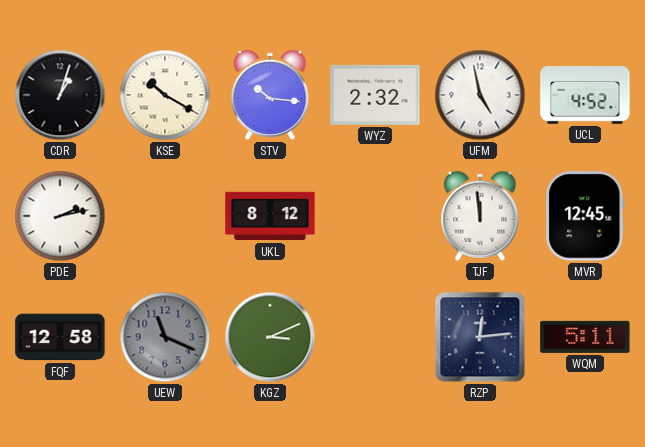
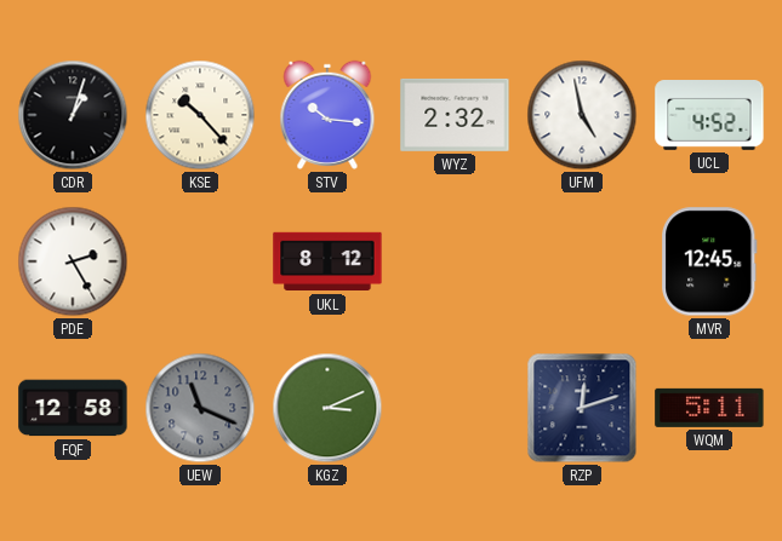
KSE: 10:20 -> 10:23
PDE: 2:13 -> 2:25
TJF: 11:59 -> none
RZP: 12:14 -> 12:12
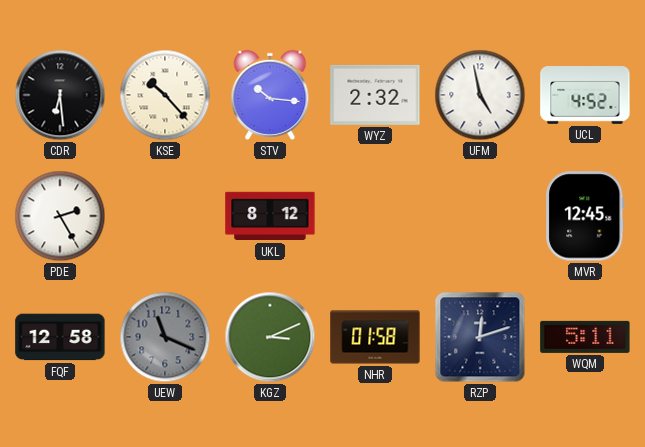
CDR: 1:03 -> 6:29
NHR: none -> 01:58
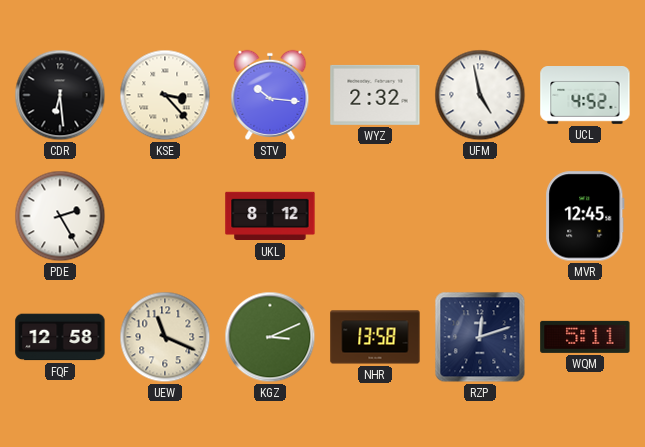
KSE: 10:23 -> 3:23
UEW dial: grey -> cream
NHR: 01:58 -> 13:58
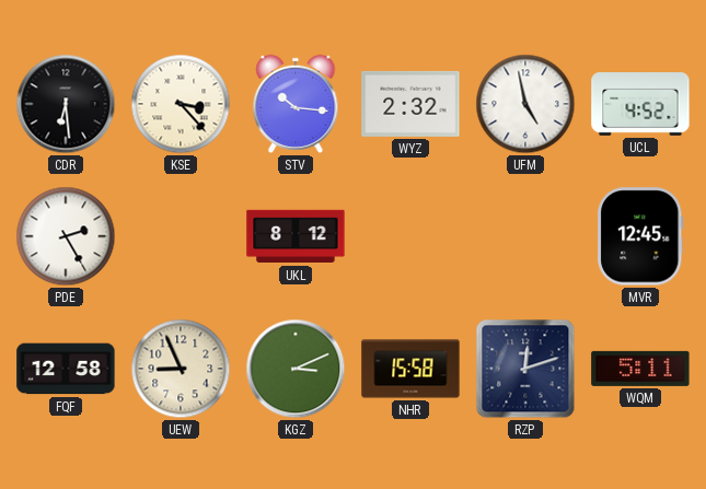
UEW: 11:19 -> 8:56
NHR: 13:58 -> 15:58
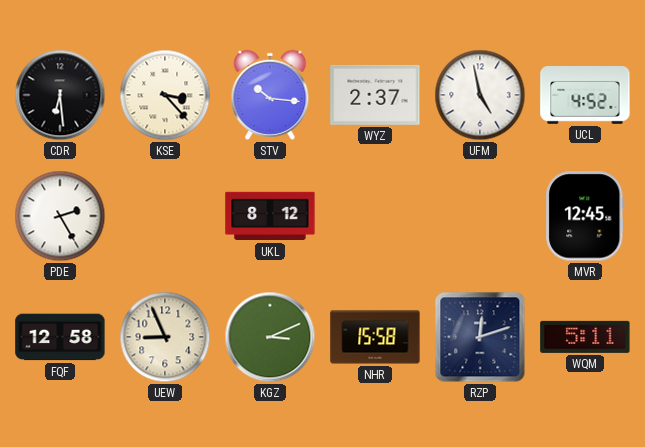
WYZ: 2:32 -> 2:37
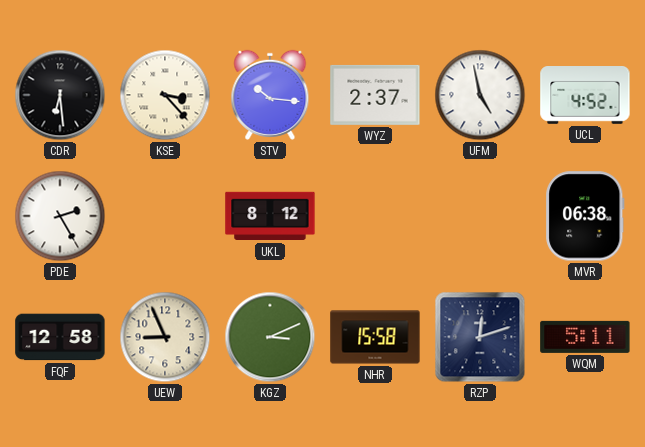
MVR: 12:45 -> 06:38
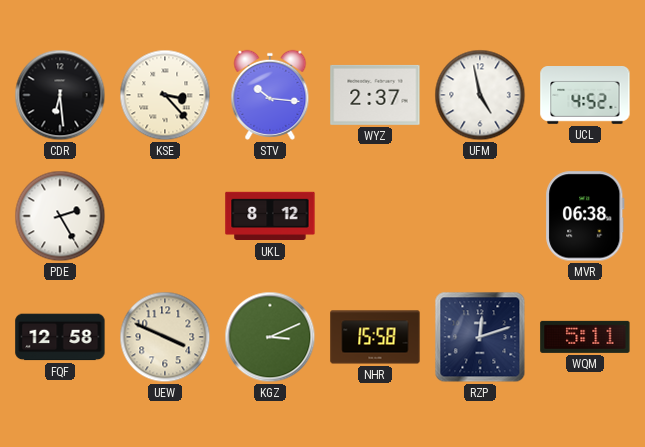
UEW: 8:56 -> 3:49
